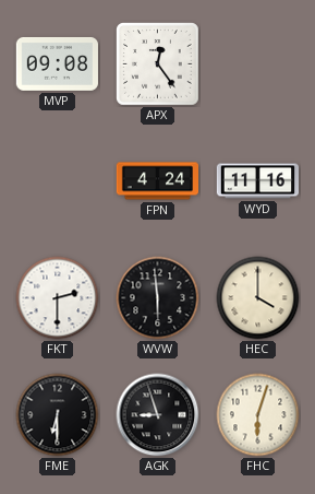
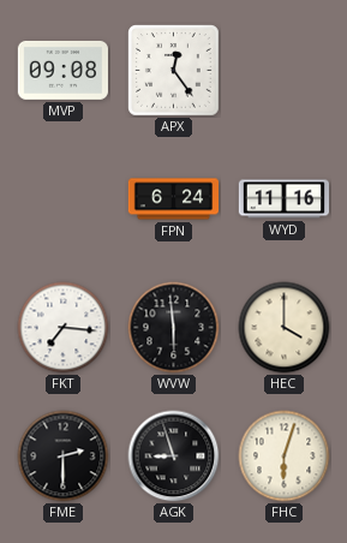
FPN: 4:24 -> 6:24
FKT: 2:30 -> 7:16
FME: 6:30 -> 2:30
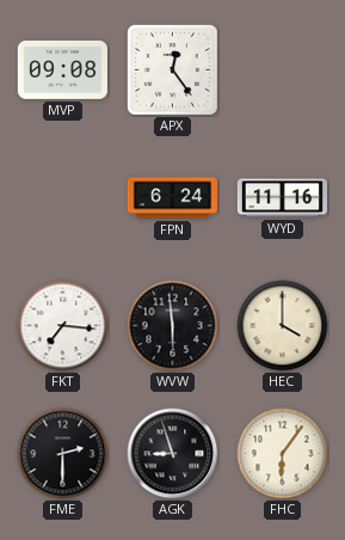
FHC: 6:03 -> 6:06
